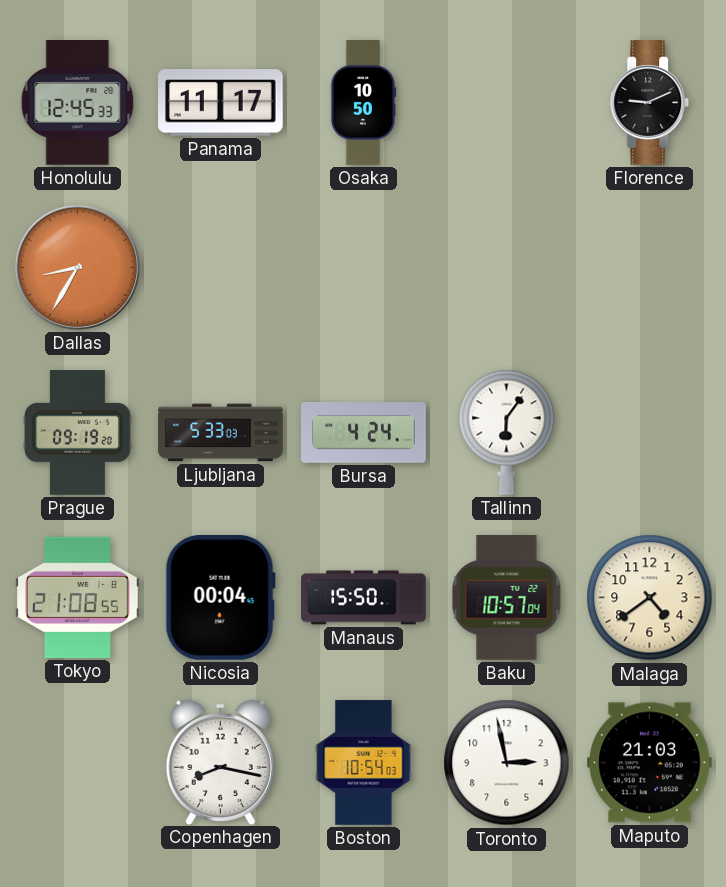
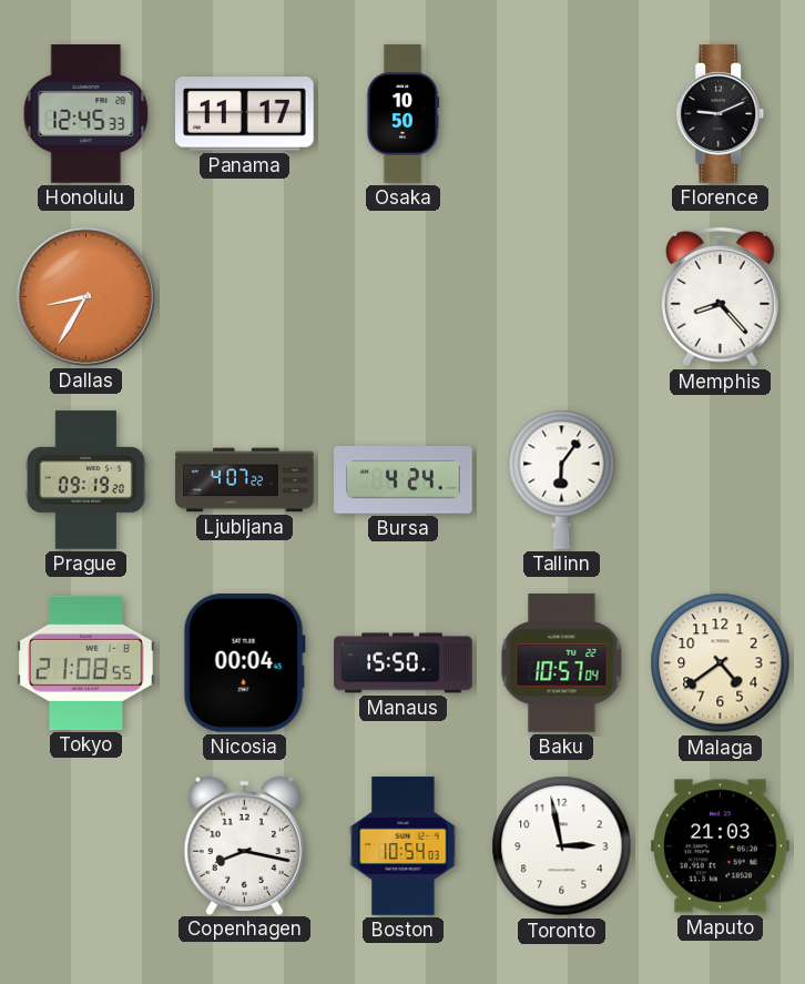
Memphis: none -> 8:23
Ljubljana: 5:33 -> 4:07
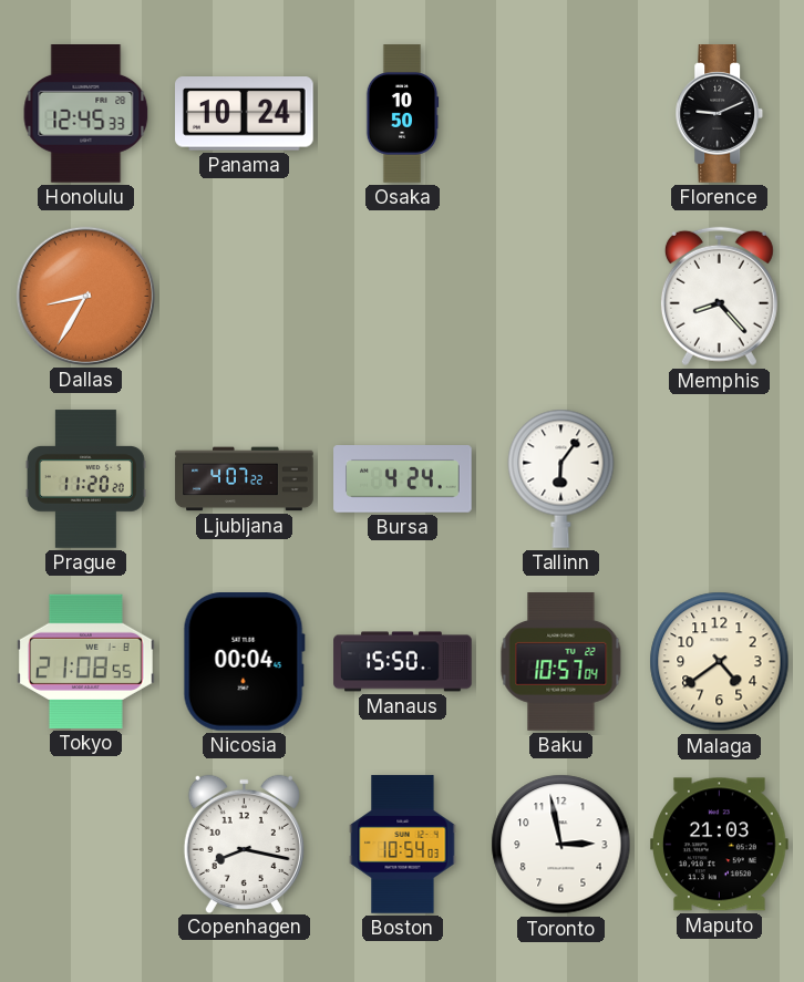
Panama: 11:17 -> 10:24
Prague: 09:19 -> 11:20
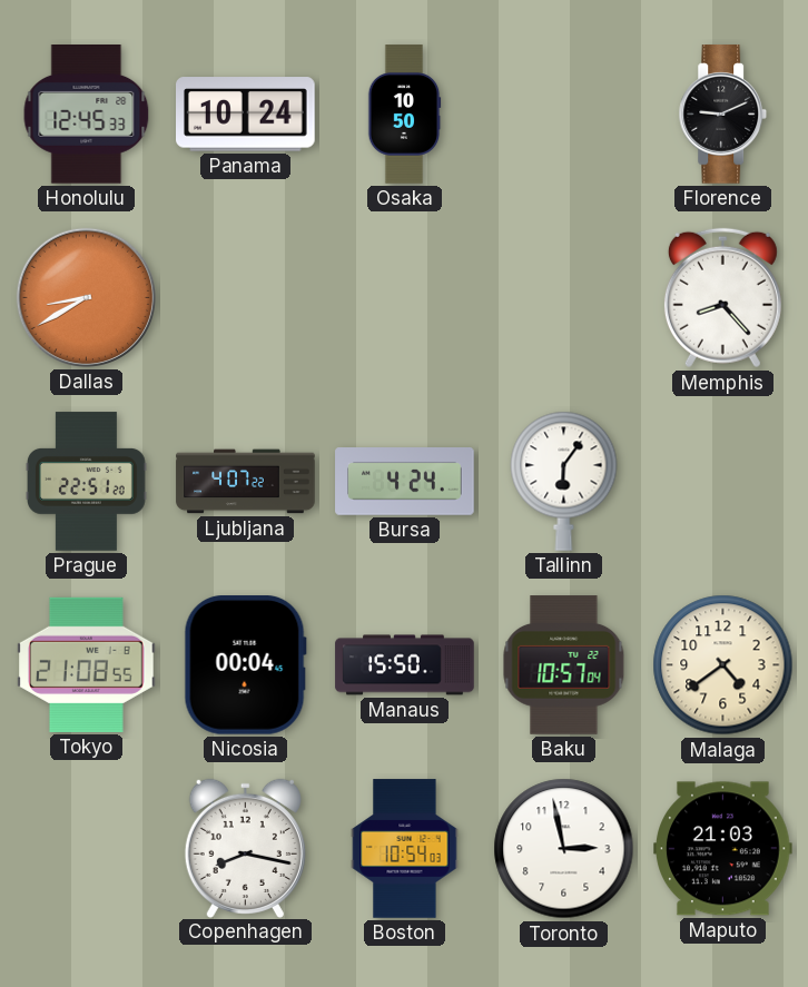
Dallas: 8:35 -> 8:40
Prague: 11:20 -> 22:51
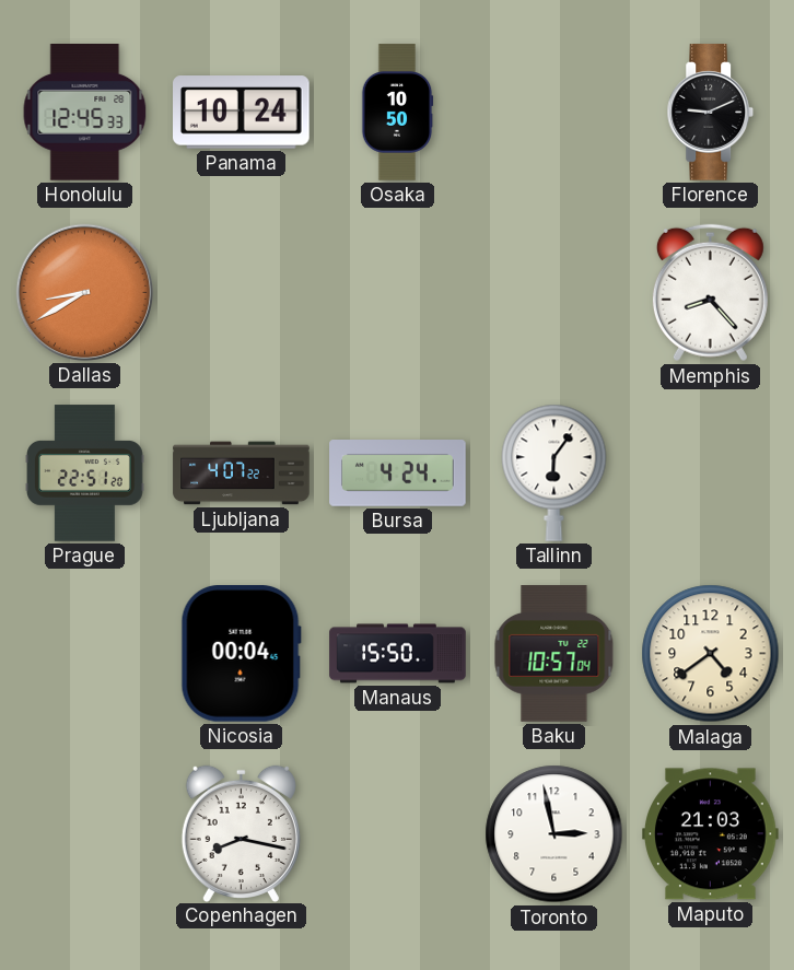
Tokyo: 21:08 -> none
Boston: 10:54 -> none
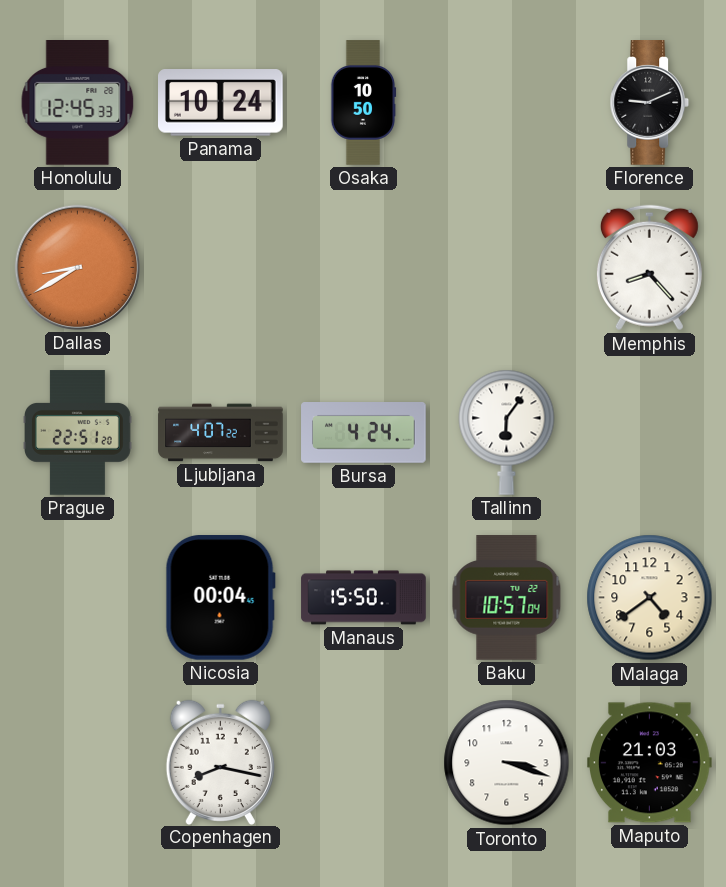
Toronto: 2:58 -> 3:18
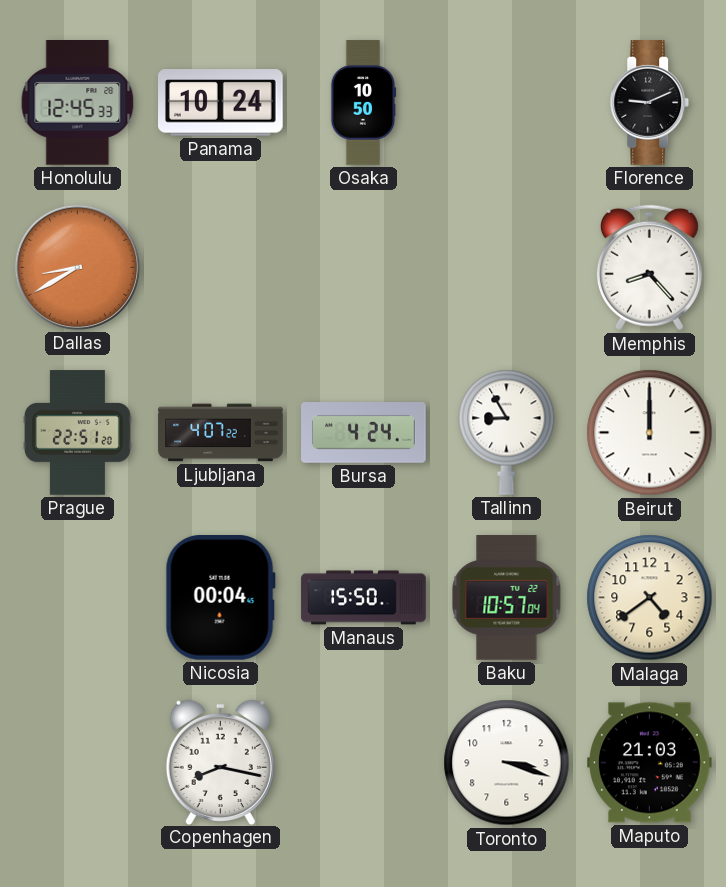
Tallinn: 6:06 -> 8:55
Beirut: none -> 12:00
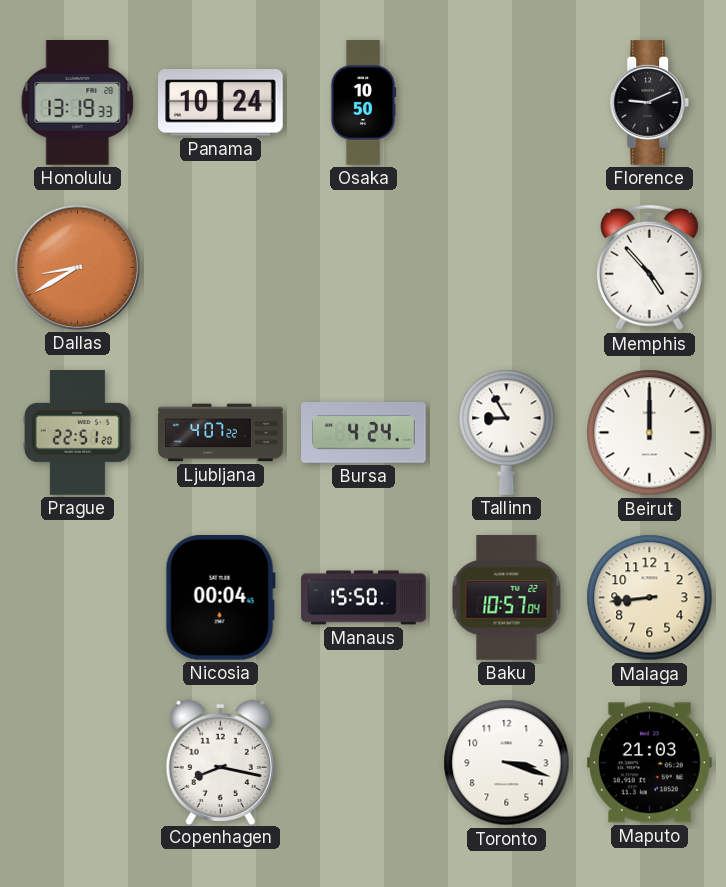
Honolulu: 12:45 -> 13:19
Memphis: 8:23 -> 4:53
Malaga: 4:39 -> 8:44
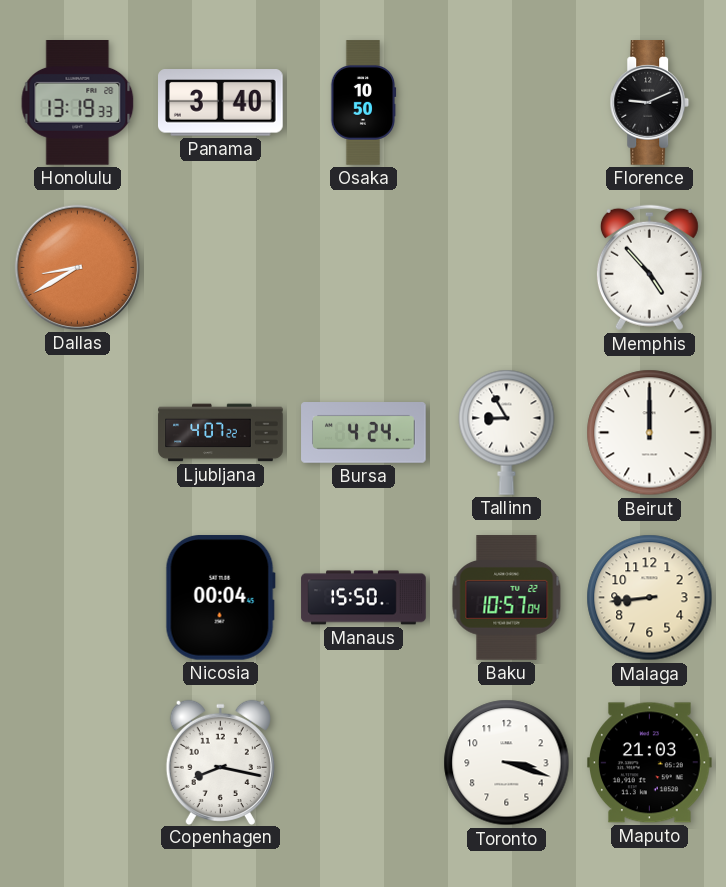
Panama: 10:24 -> 3:40
Prague: 22:51 -> none
